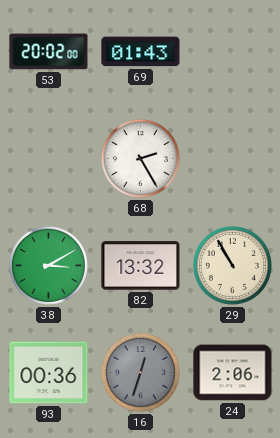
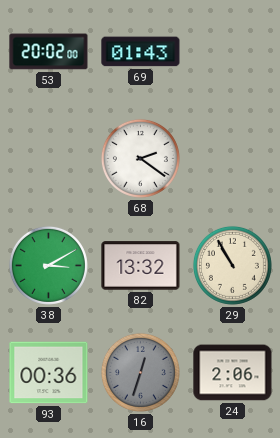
68: 2:25 -> 2:21
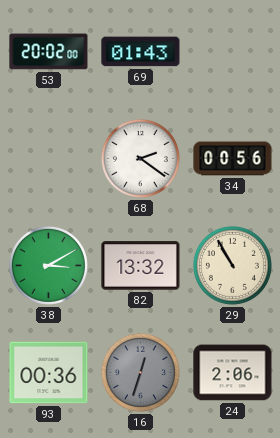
34: none -> 00:56
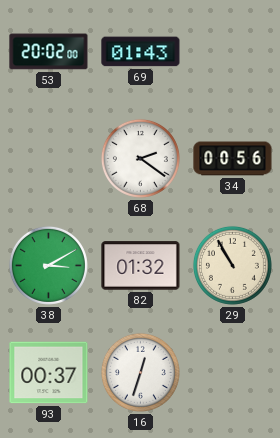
82: 13:32 -> 01:32
93: 00:36 -> 00:37
16 dial: grey -> white
24: 2:06 -> none
